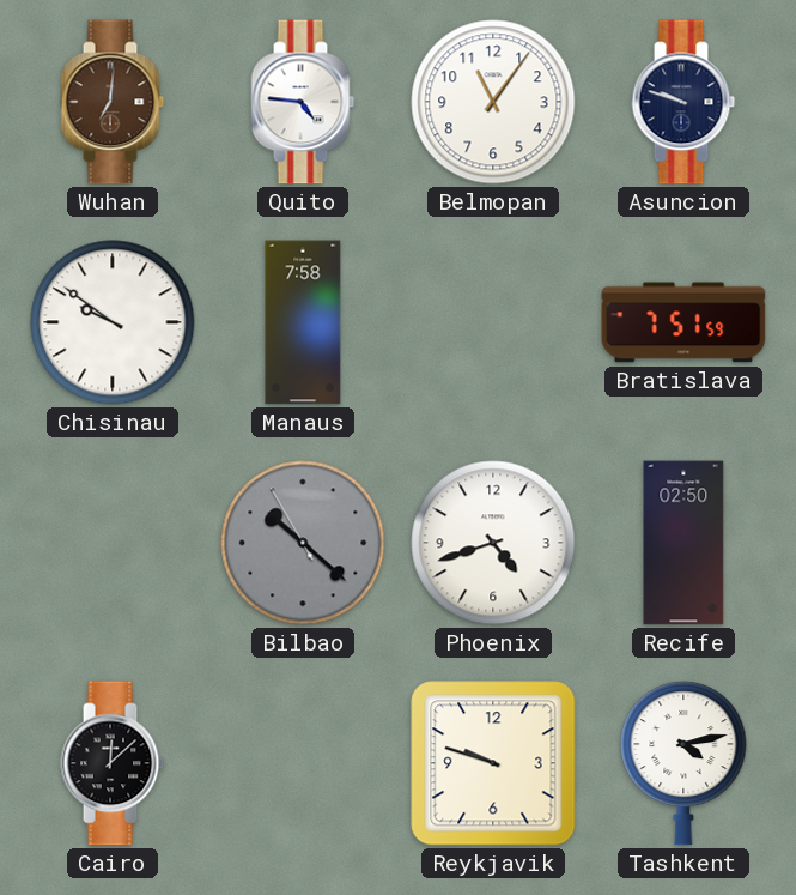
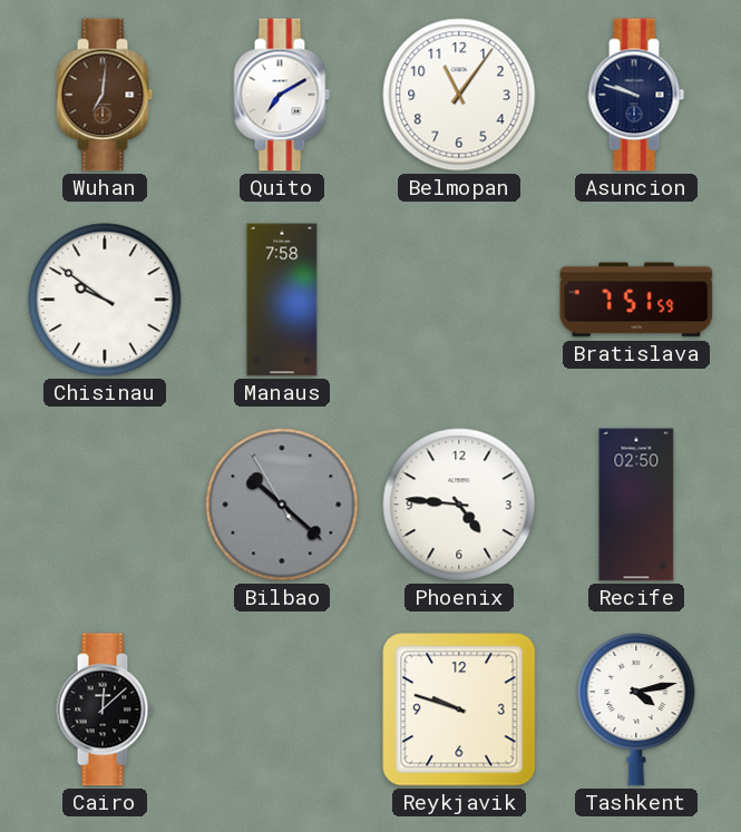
Quito: 4:46 -> 7:10
Phoenix: 4:42 -> 4:46
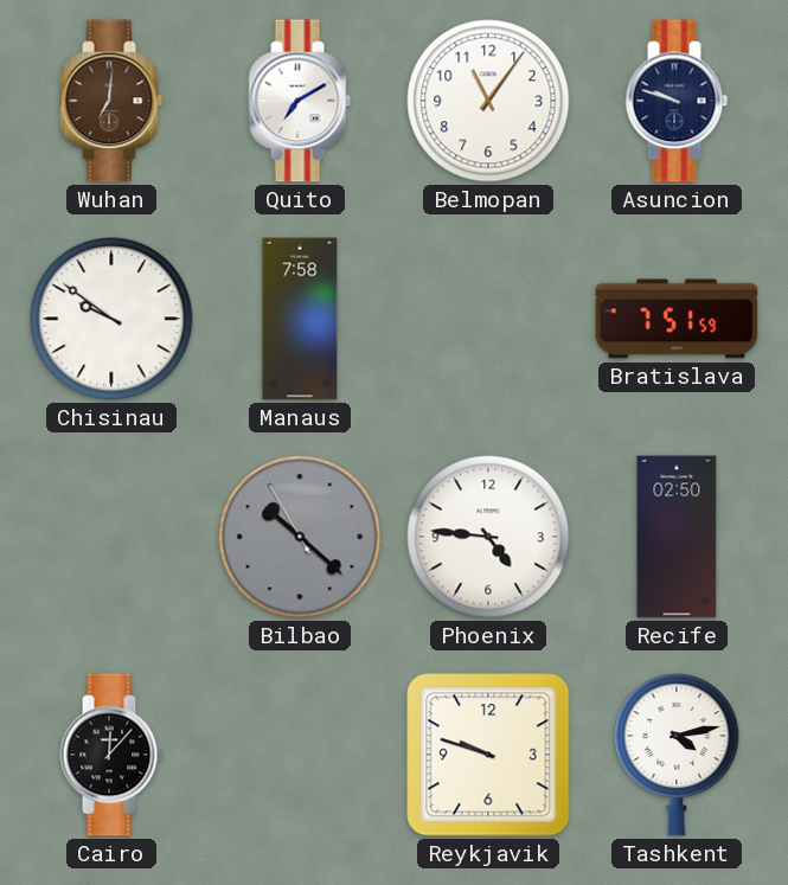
Cairo: 12:08 -> 12:07
